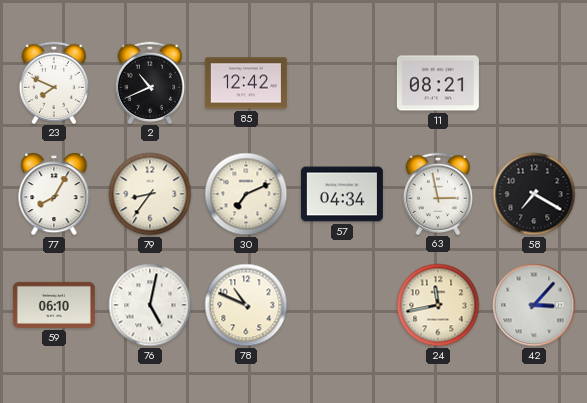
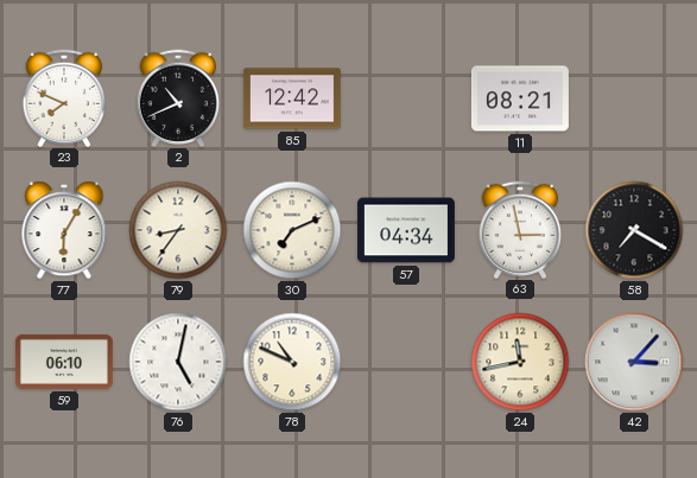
77: 8:05 -> 6:05
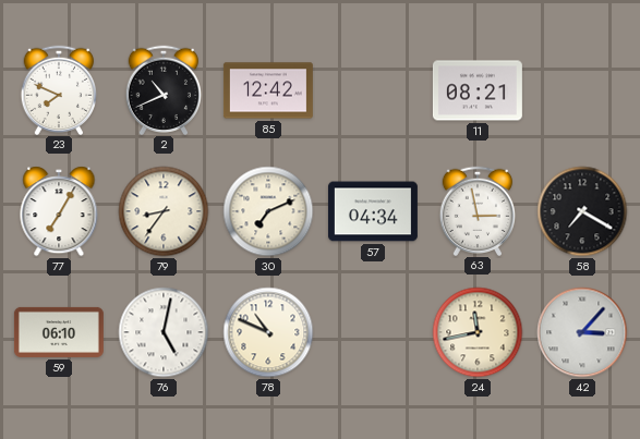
77: 6:05 -> 7:05
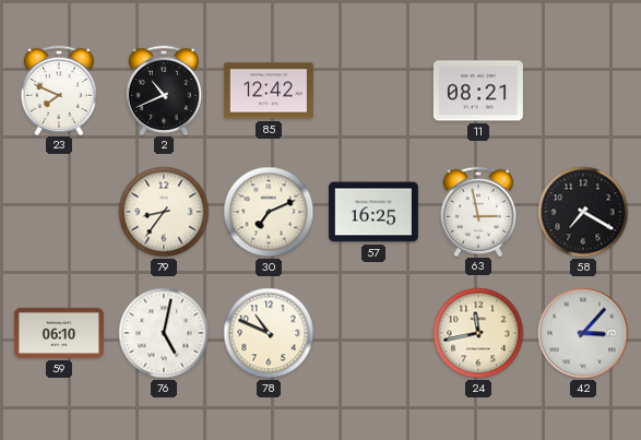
77: 7:05 -> none
57: 04:34 -> 16:25
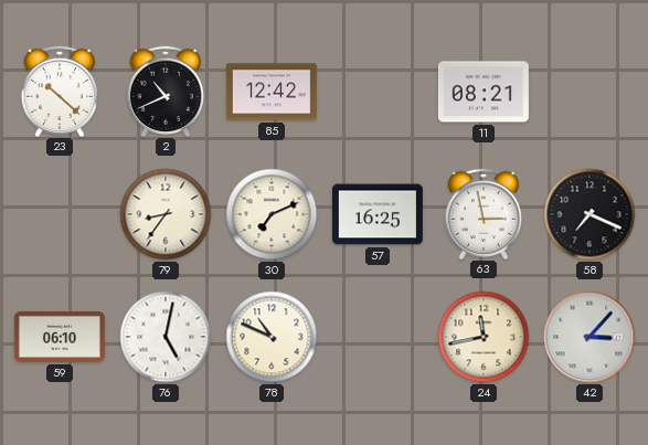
23: 7:49 -> 10:22
58: 7:20 -> 7:19
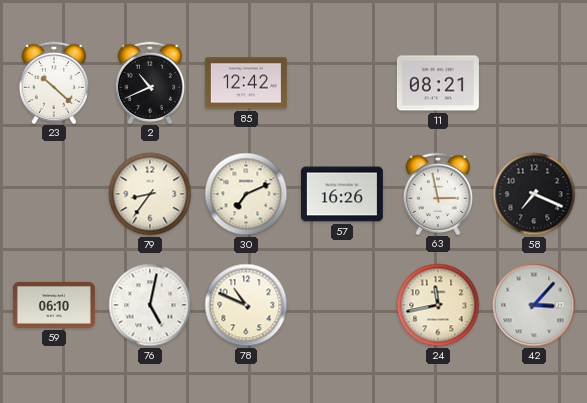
57: 16:25 -> 16:26
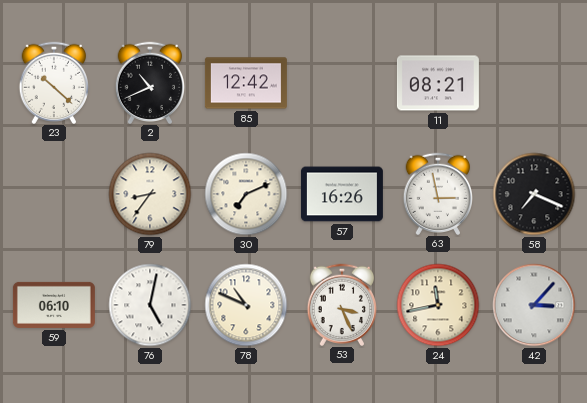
53: none -> 3:26
